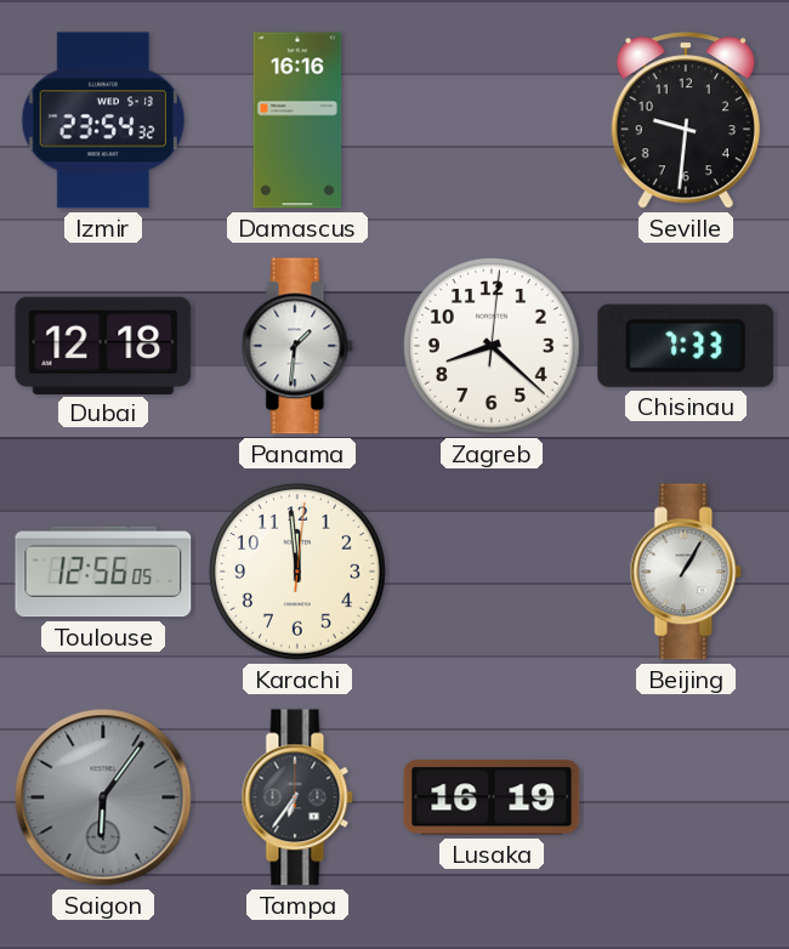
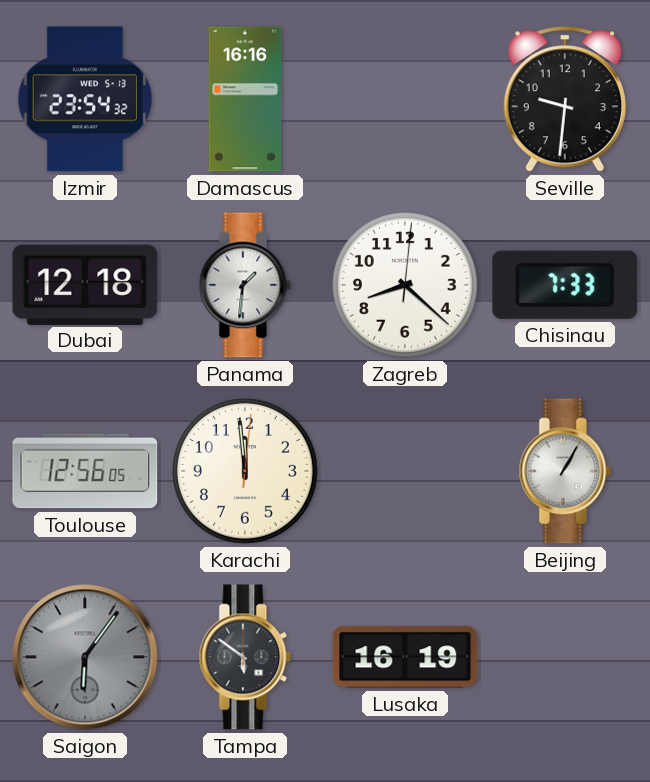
Tampa: 6:36 -> 5:51
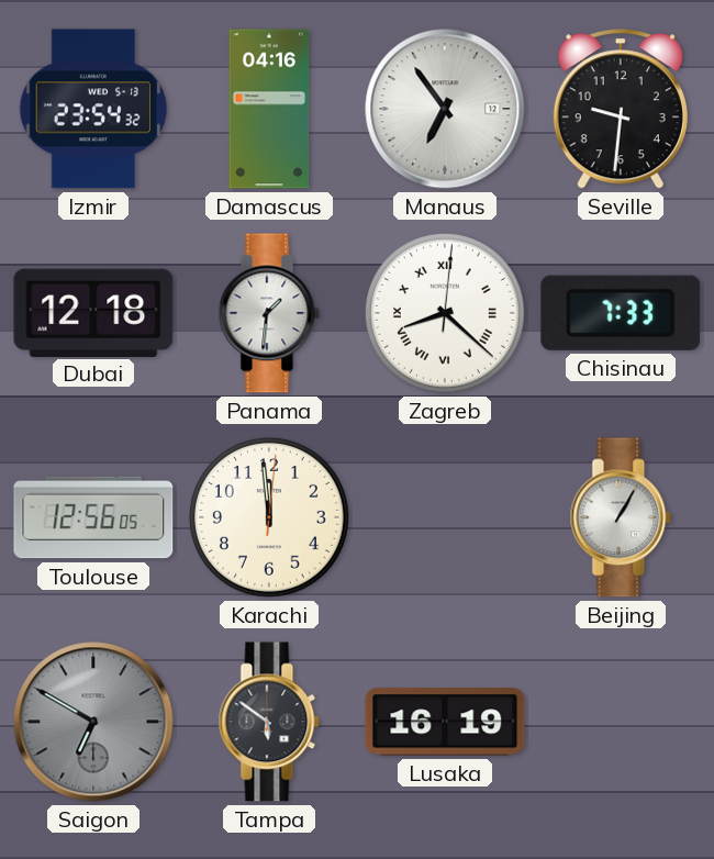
Damascus: 16:16 -> 04:16
Manaus: none -> 6:54
Zagreb numerals: Arabic -> Roman
Saigon: 6:06 -> 6:50
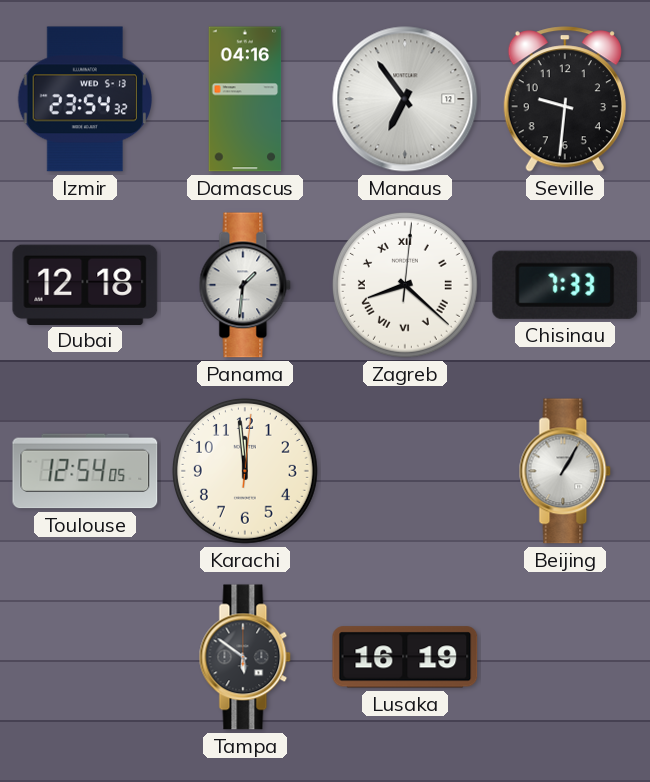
Toulouse: 12:56 -> 12:54
Saigon: 6:50 -> none
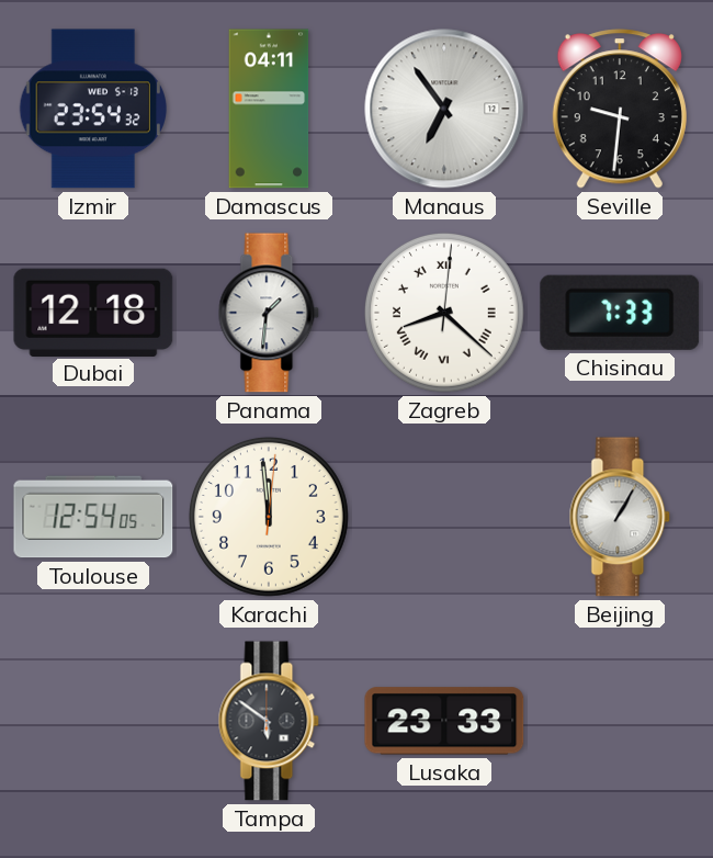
Damascus: 04:16 -> 04:11
Lusaka: 16:19 -> 23:33
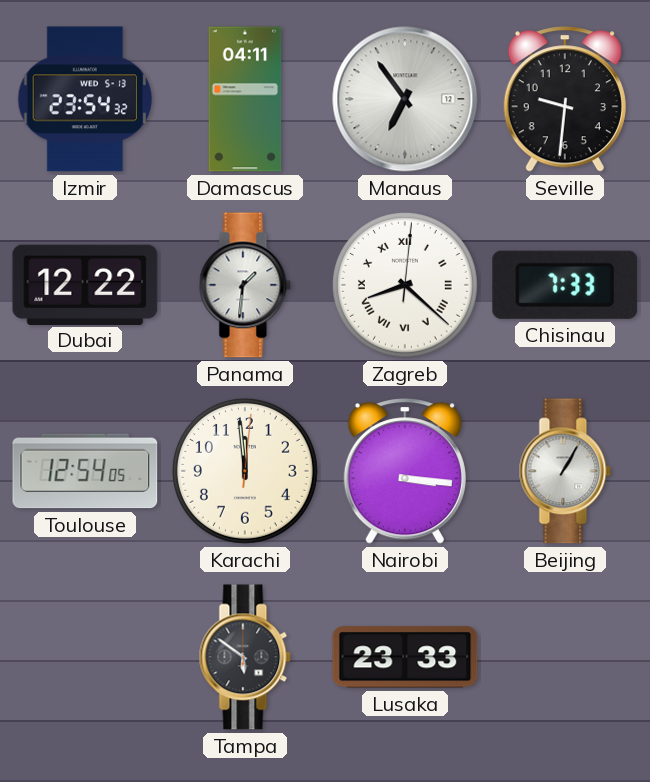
Dubai: 12:18 -> 12:22
Nairobi: none -> 3:16
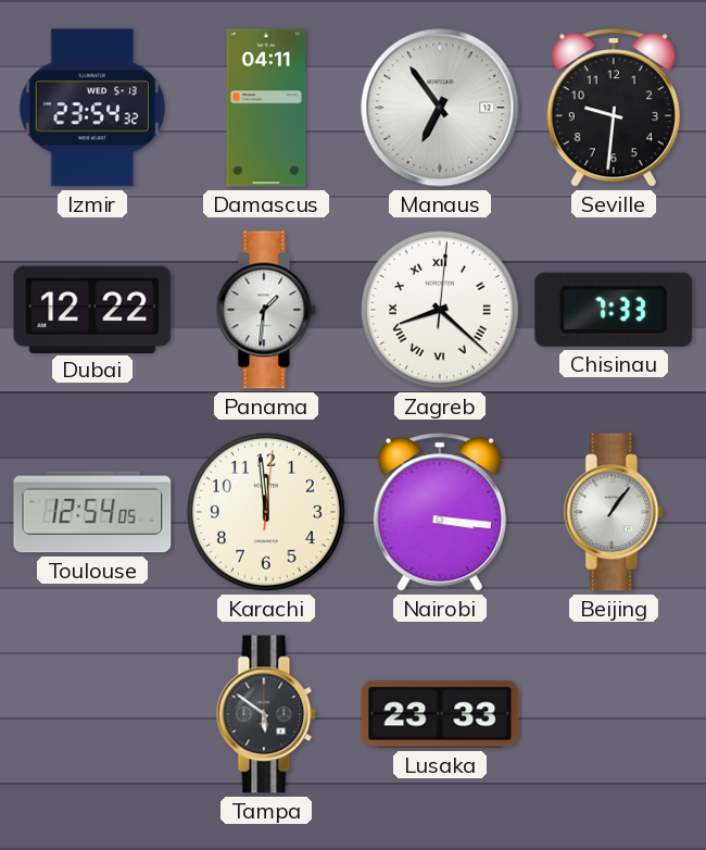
Beijing: 1:05 -> 1:06
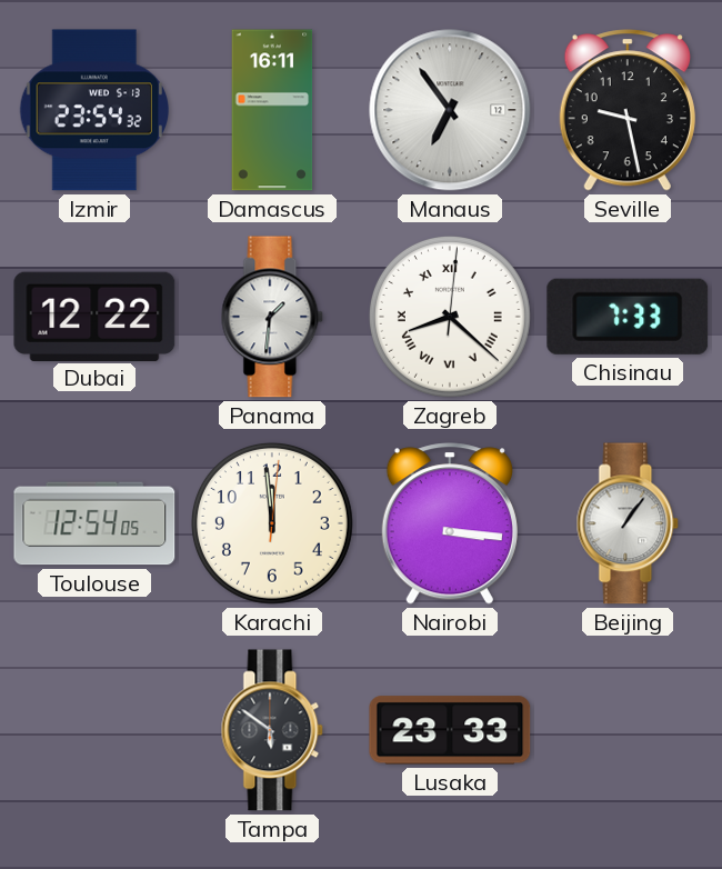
Damascus: 04:11 -> 16:11
Seville: 9:31 -> 9:28
